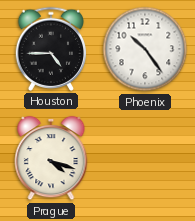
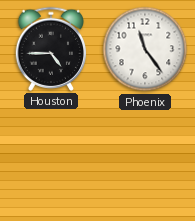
Phoenix: 10:24 -> 11:24
Prague: 4:18 -> none
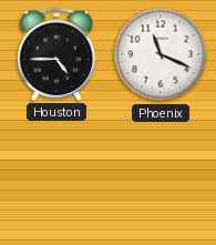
Phoenix: 11:24 -> 11:19
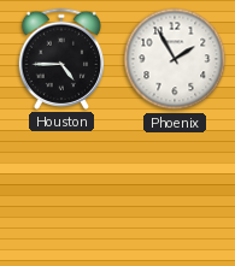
Phoenix: 11:19 -> 1:55
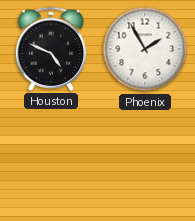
Houston: 4:45 -> 4:49
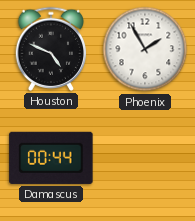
Damascus: none -> 00:44
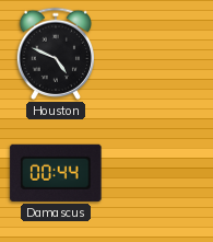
Phoenix: 1:55 -> none
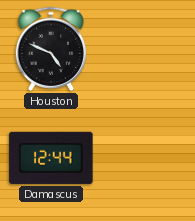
Damascus: 00:44 -> 12:44
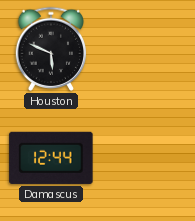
Houston: 4:49 -> 5:49
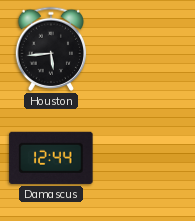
Houston: 5:49 -> 5:44
